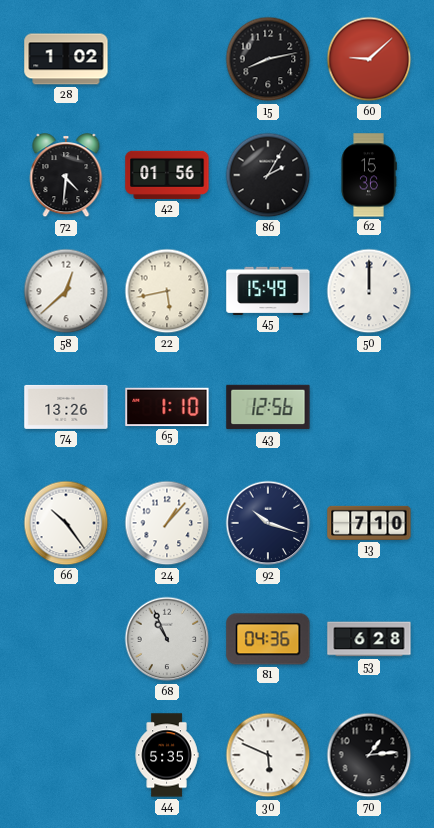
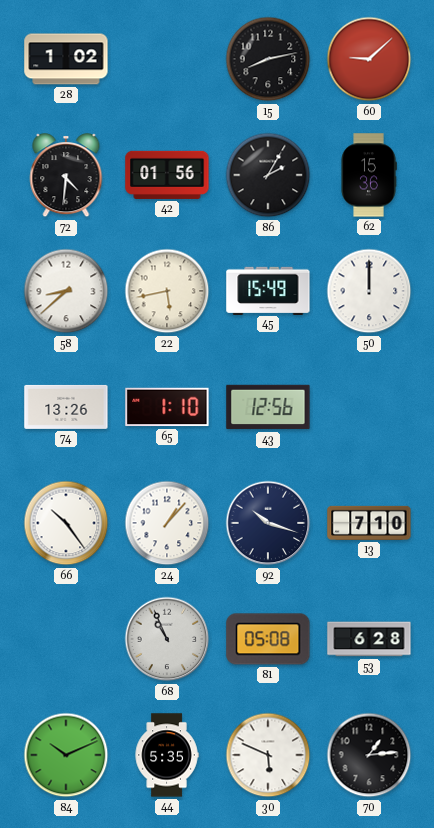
58: 12:38 -> 8:38
81: 04:36 -> 05:08
84: none -> 10:11
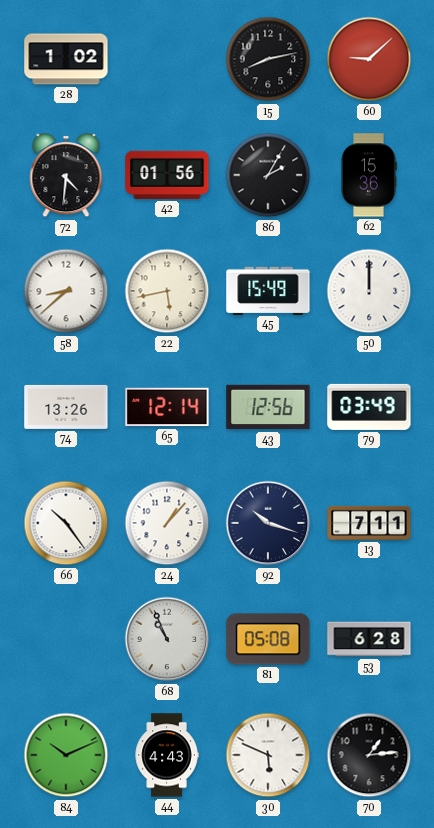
65: 1:10 -> 12:14
79: none -> 03:49
13: 7:10 -> 7:11
44: 5:35 -> 4:43
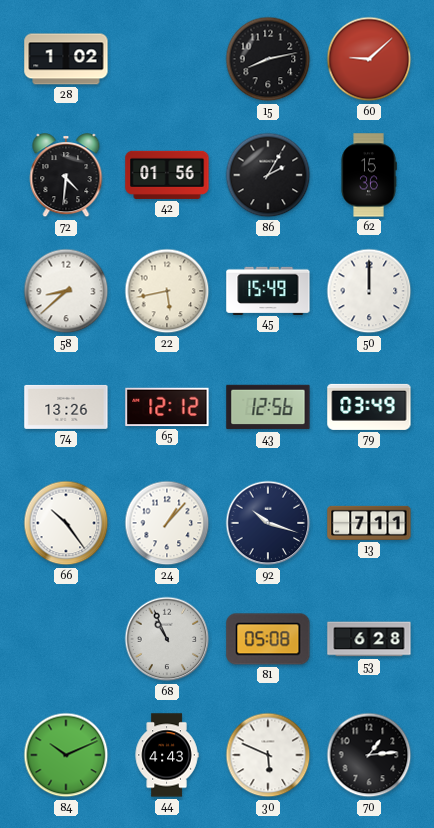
65: 12:14 -> 12:12
